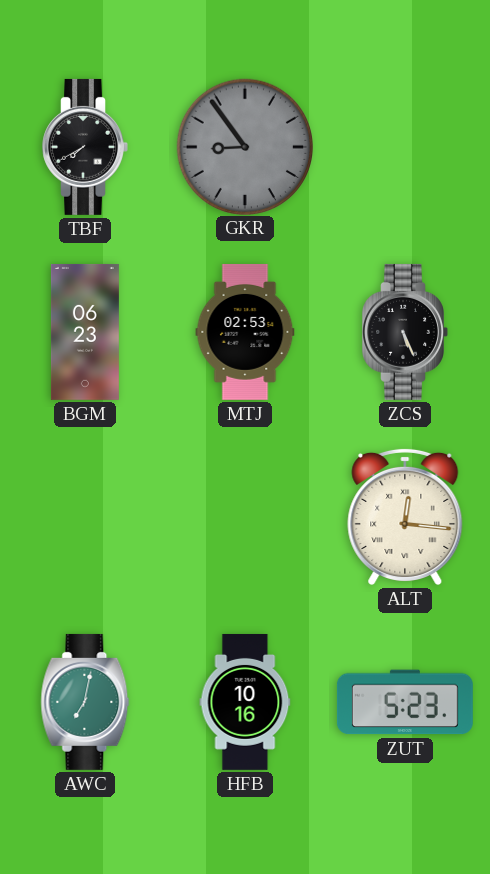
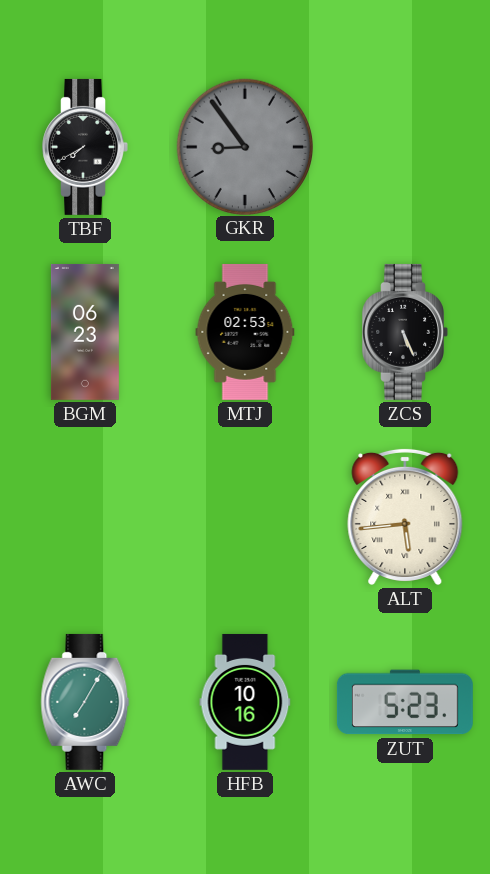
ALT: 12:16 -> 5:44
AWC: 7:02 -> 7:05
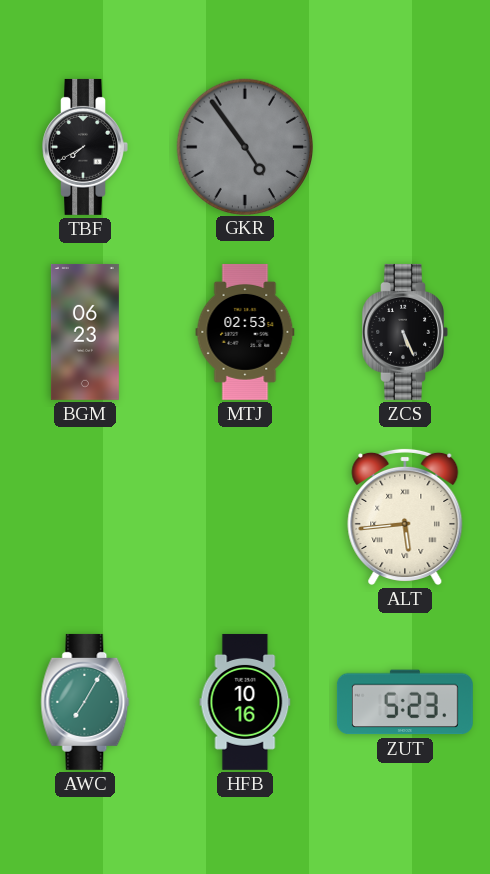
GKR: 8:54 -> 4:54
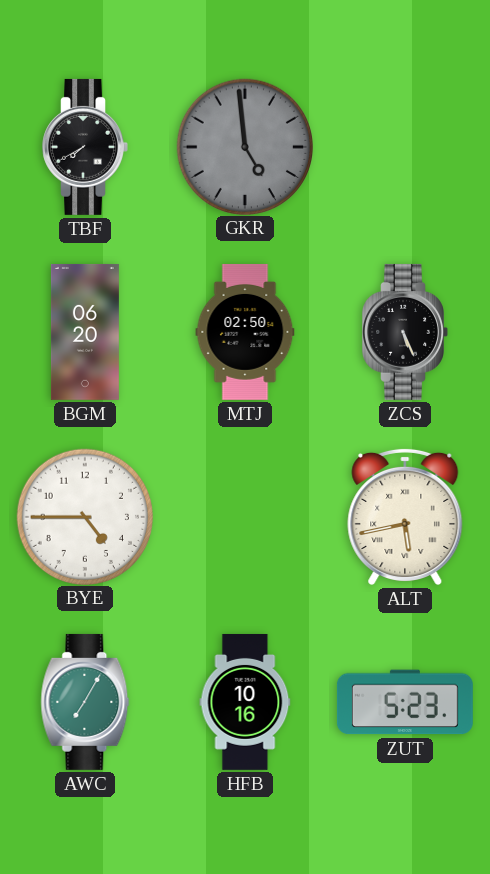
GKR: 4:54 -> 4:59
BGM: 06:23 -> 06:20
MTJ: 02:53 -> 02:50
BYE: none -> 4:45
ALT: 5:44 -> 5:43
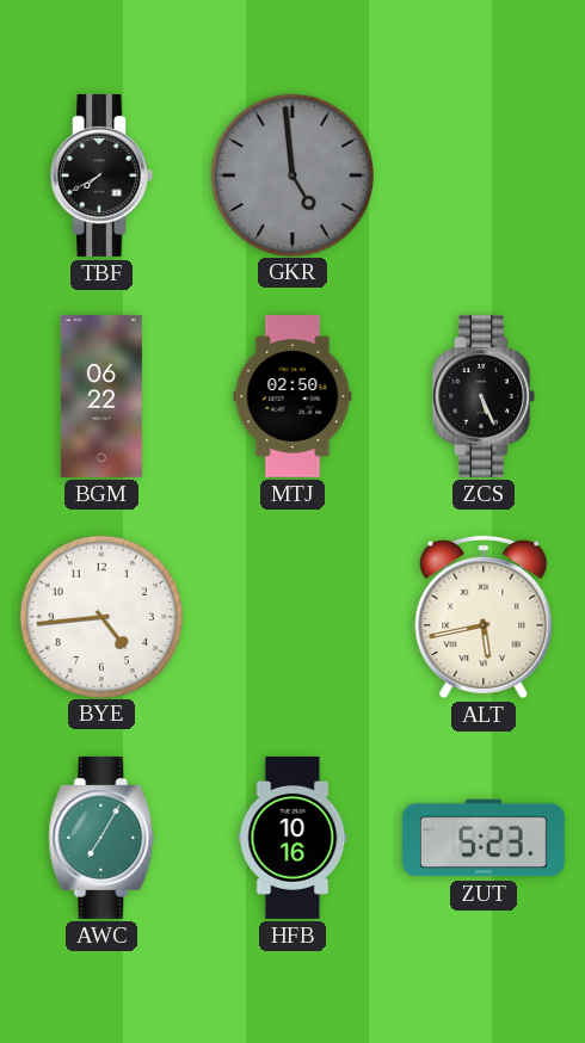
BGM: 06:20 -> 06:22
BYE: 4:45 -> 4:44
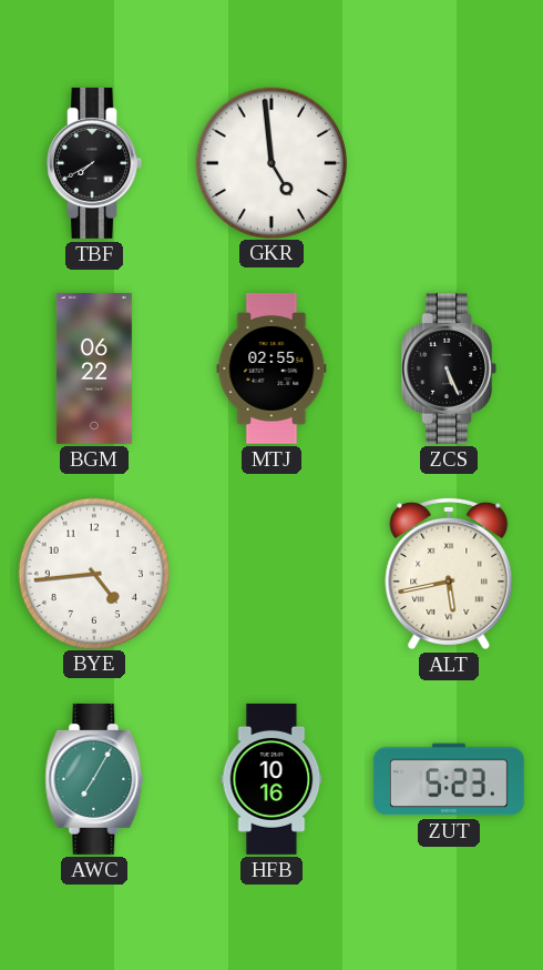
GKR dial: grey -> white
MTJ: 02:50 -> 02:55
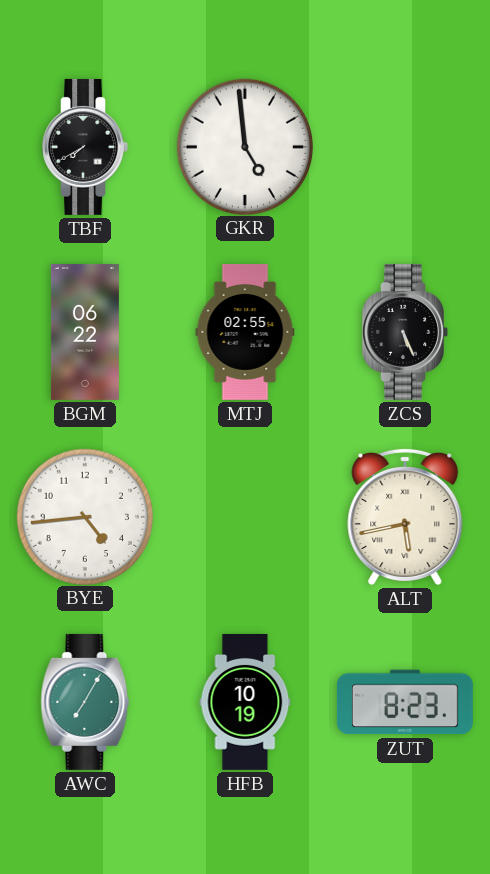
HFB: 10:16 -> 10:19
ZUT: 5:23 -> 8:23
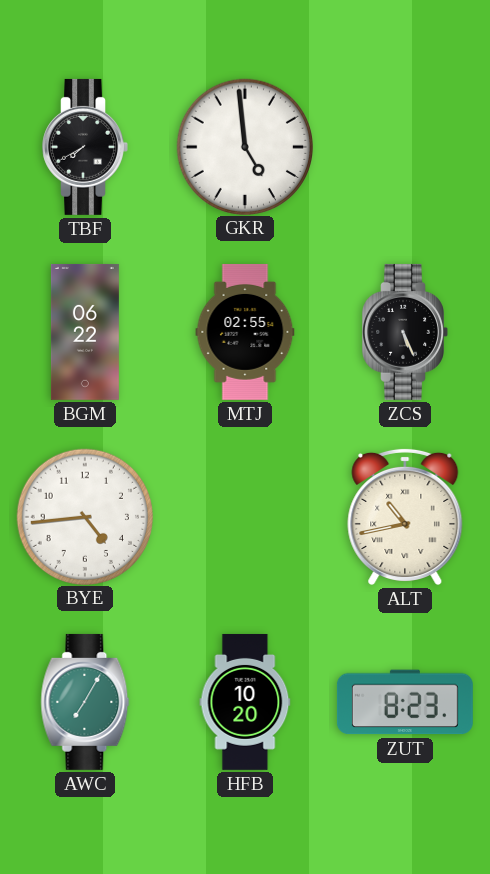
ALT: 5:43 -> 10:43
HFB: 10:19 -> 10:20
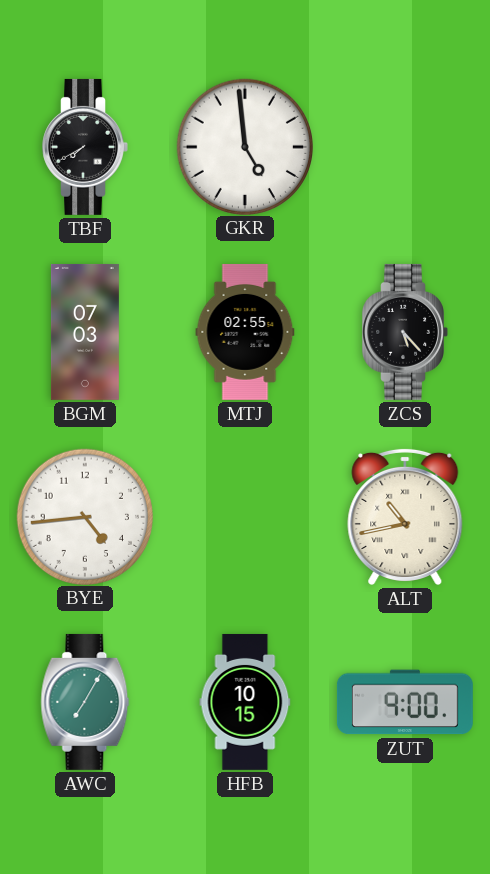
BGM: 06:22 -> 07:03
ZCS: 5:26 -> 5:23
HFB: 10:20 -> 10:15
ZUT: 8:23 -> 9:00
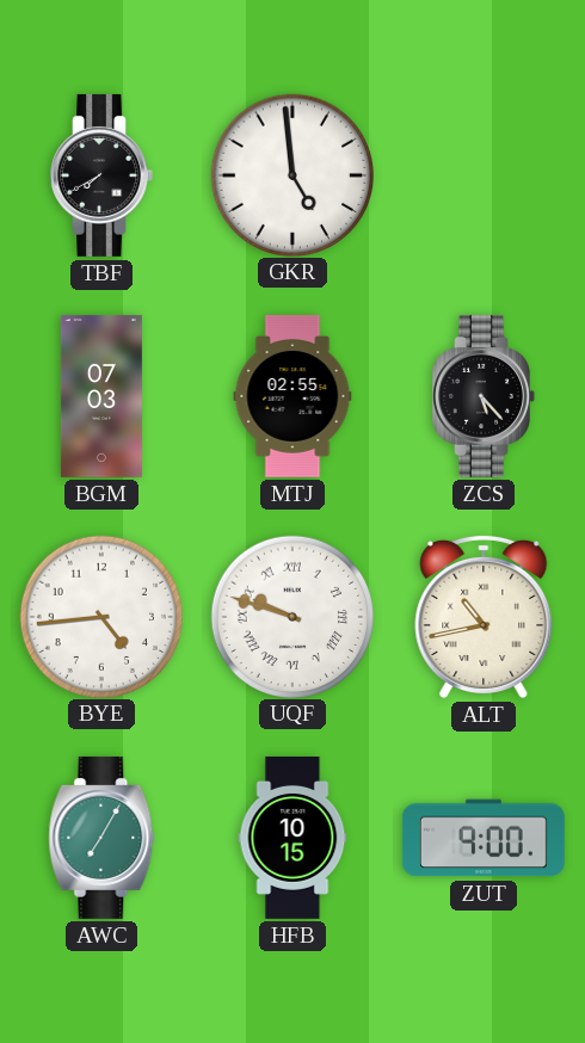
UQF: none -> 9:48
